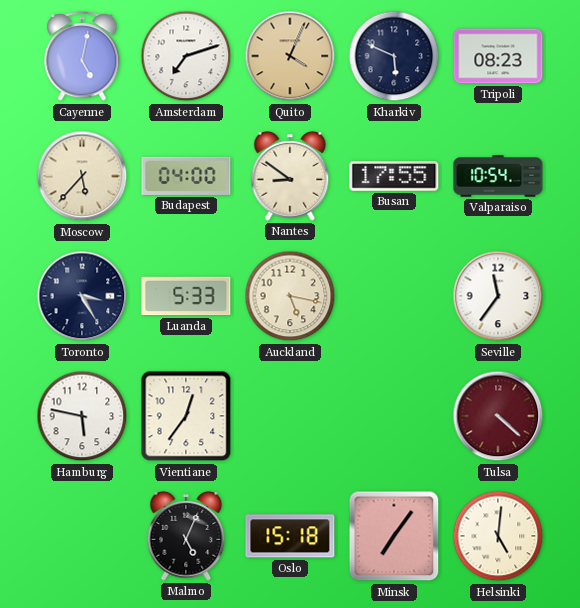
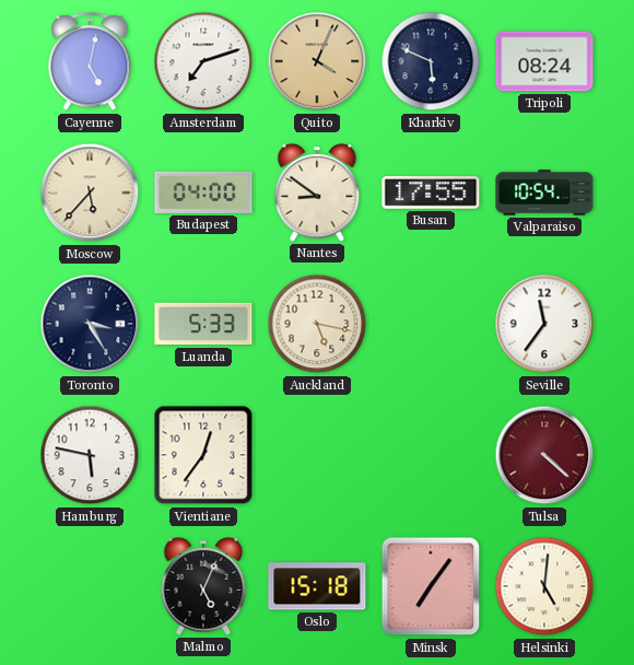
Tripoli: 08:23 -> 08:24
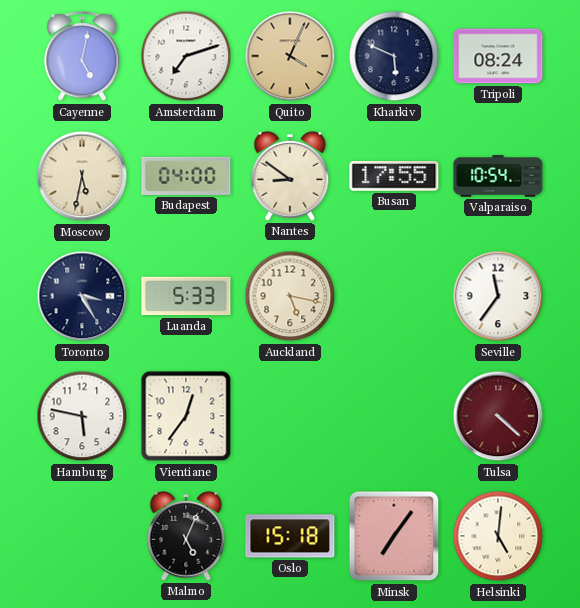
Moscow: 5:37 -> 5:32
